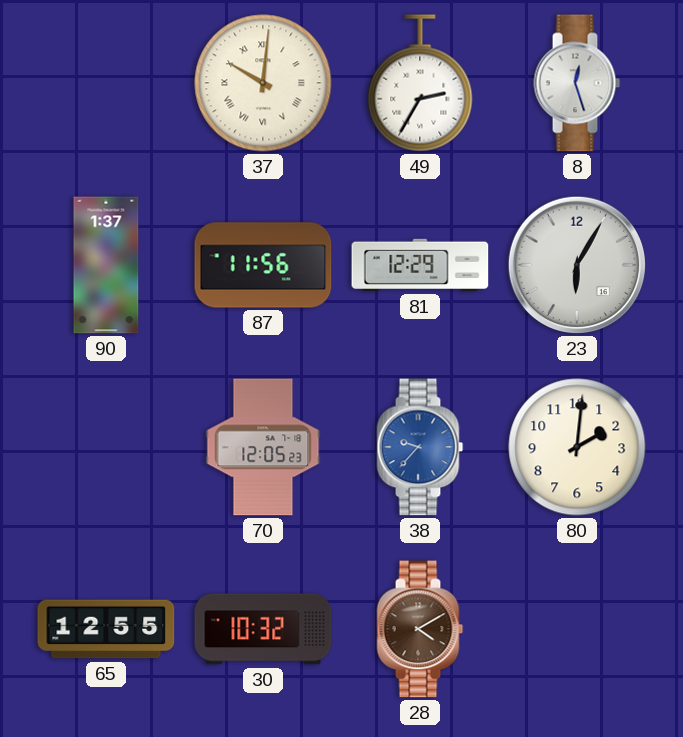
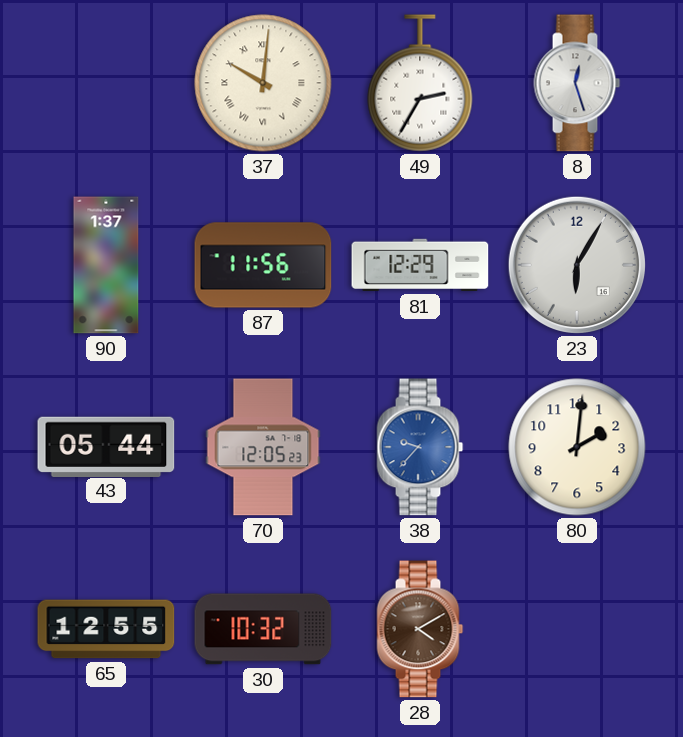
43: none -> 05:44
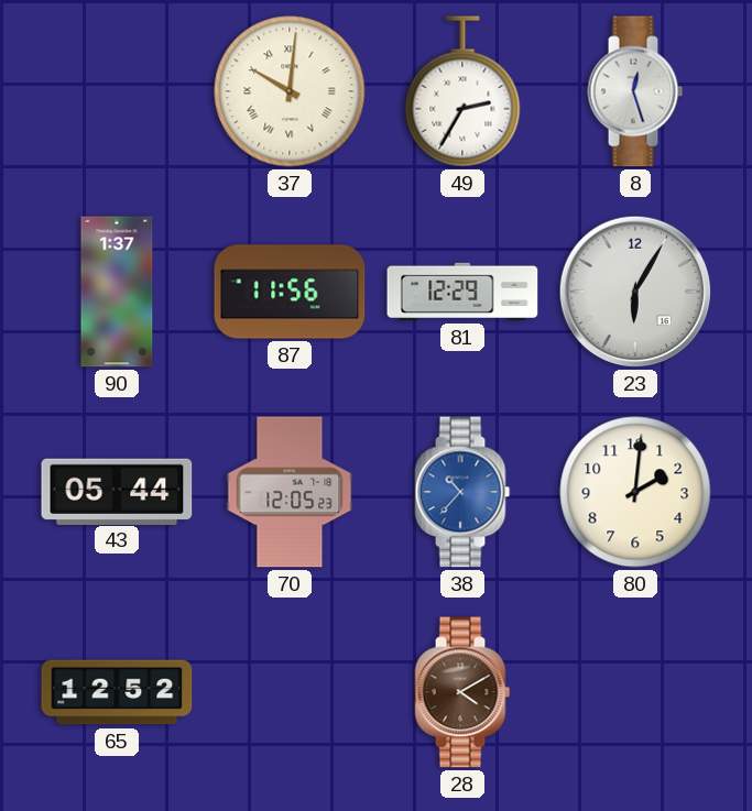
38: 9:37 -> 10:37
65: 12:55 -> 12:52
30: 10:32 -> none
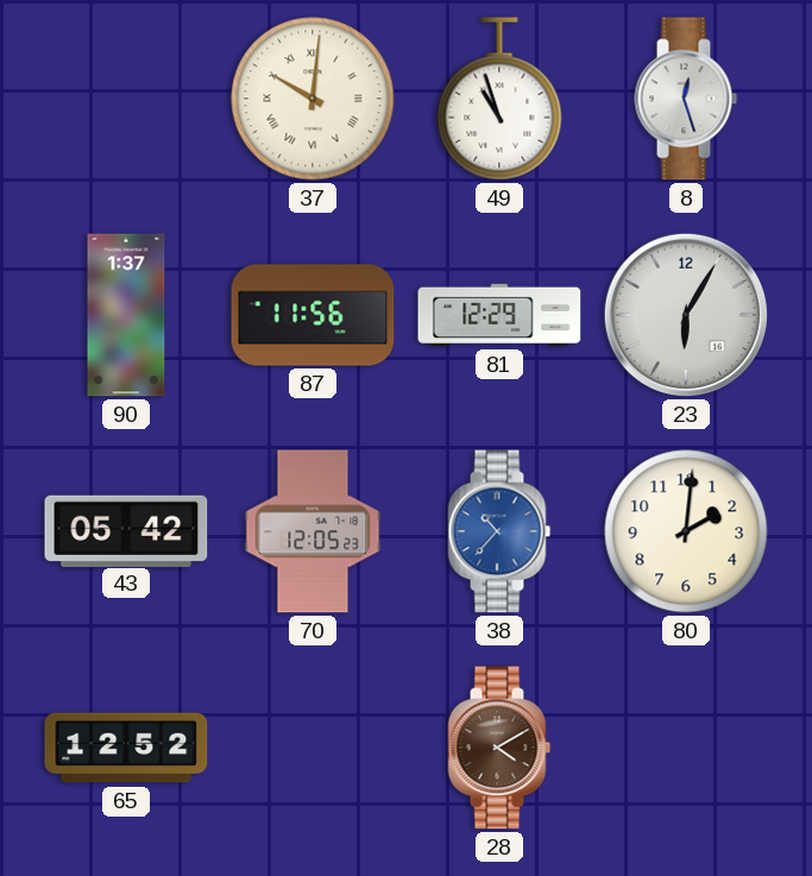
49: 2:35 -> 10:57
43: 05:44 -> 05:42
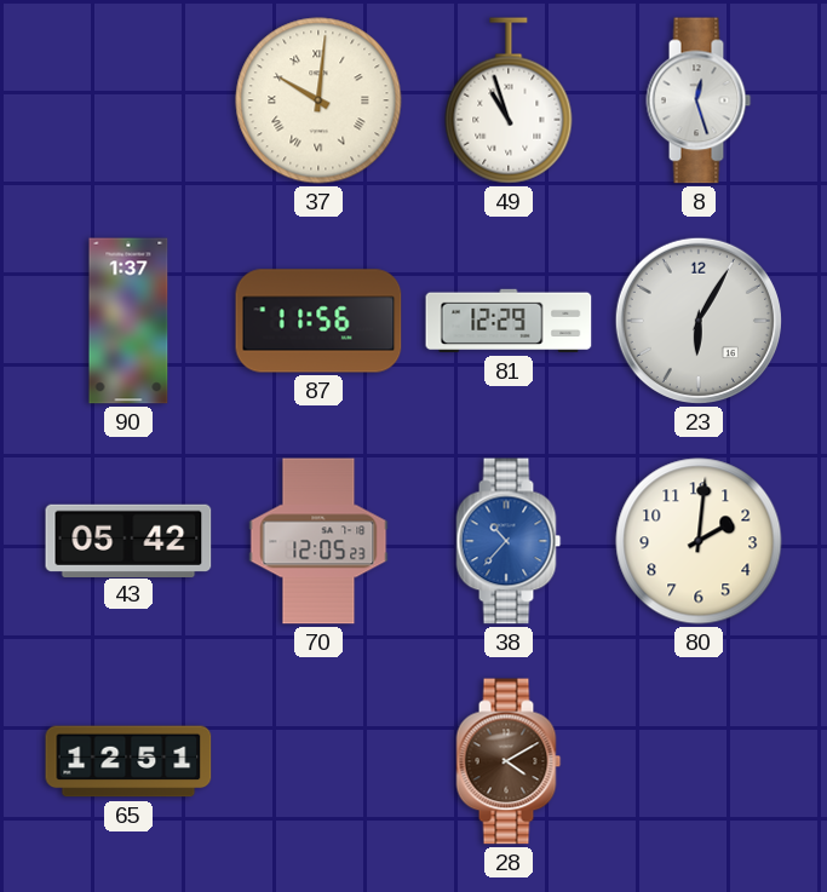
65: 12:52 -> 12:51
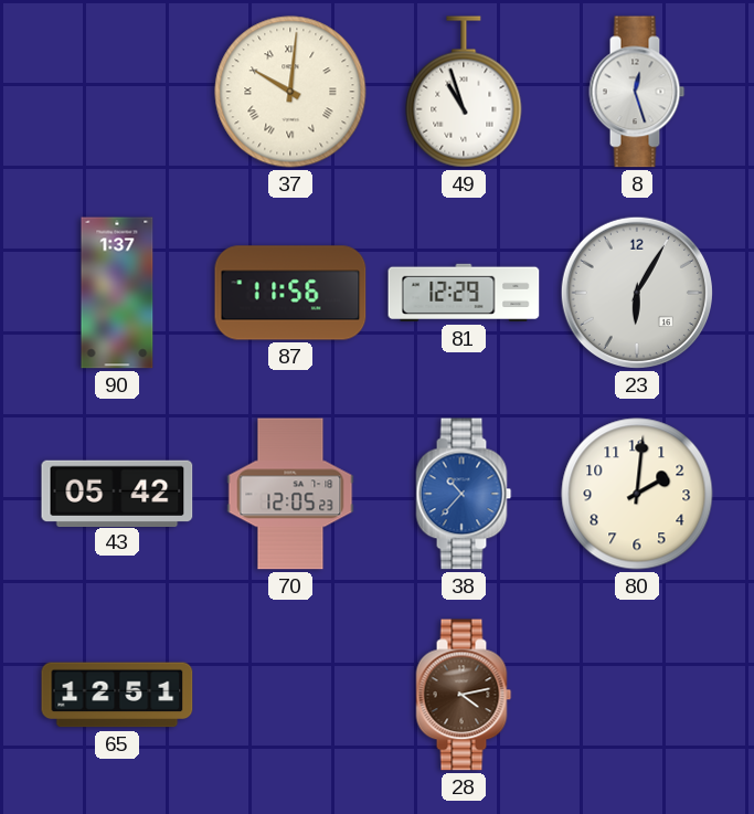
28: 4:10 -> 4:13
